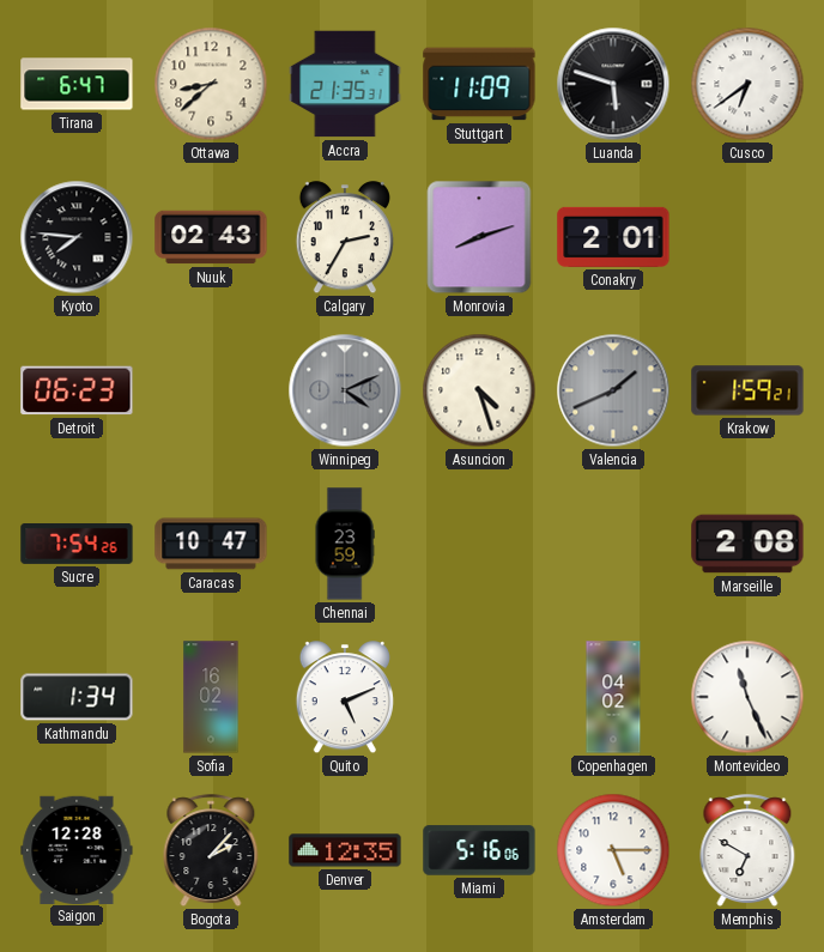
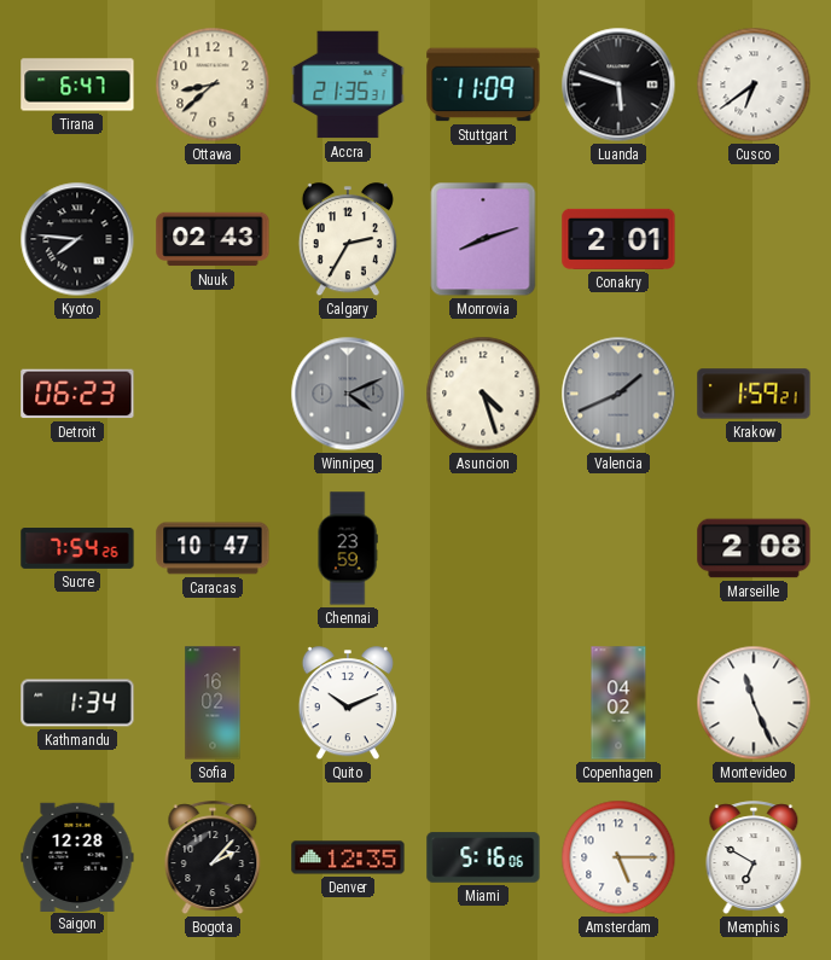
Quito: 5:11 -> 10:11
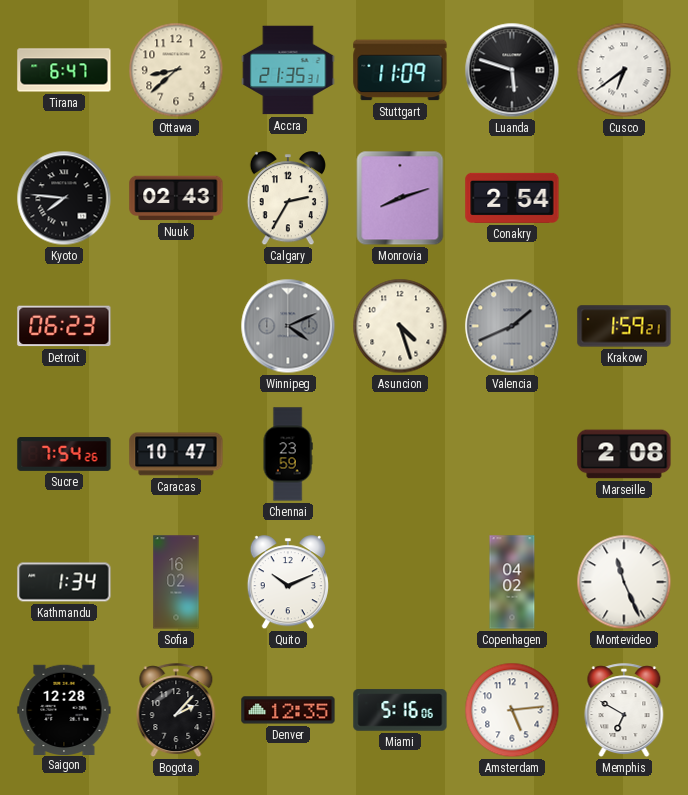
Conakry: 2:01 -> 2:54
Amsterdam: 5:15 -> 5:14
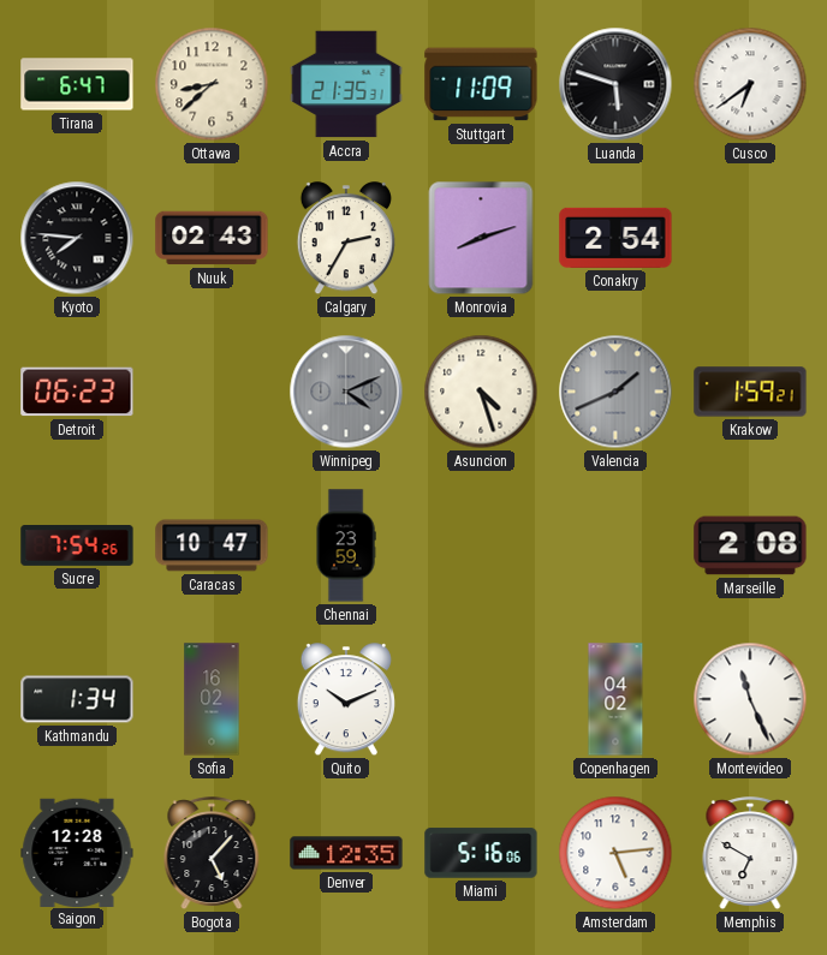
Bogota: 2:07 -> 5:07
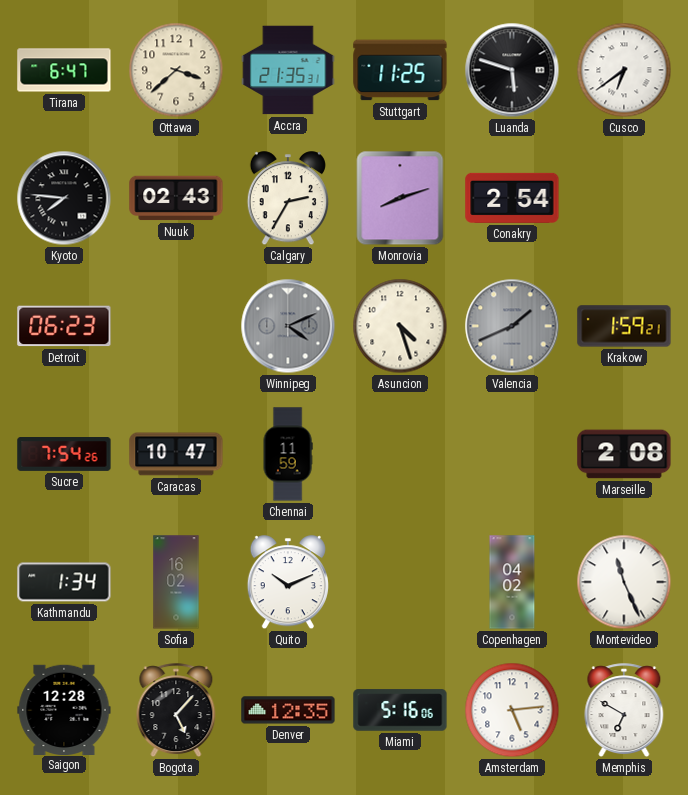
Ottawa: 8:38 -> 3:38
Stuttgart: 11:09 -> 11:25
Chennai: 23:59 -> 11:59
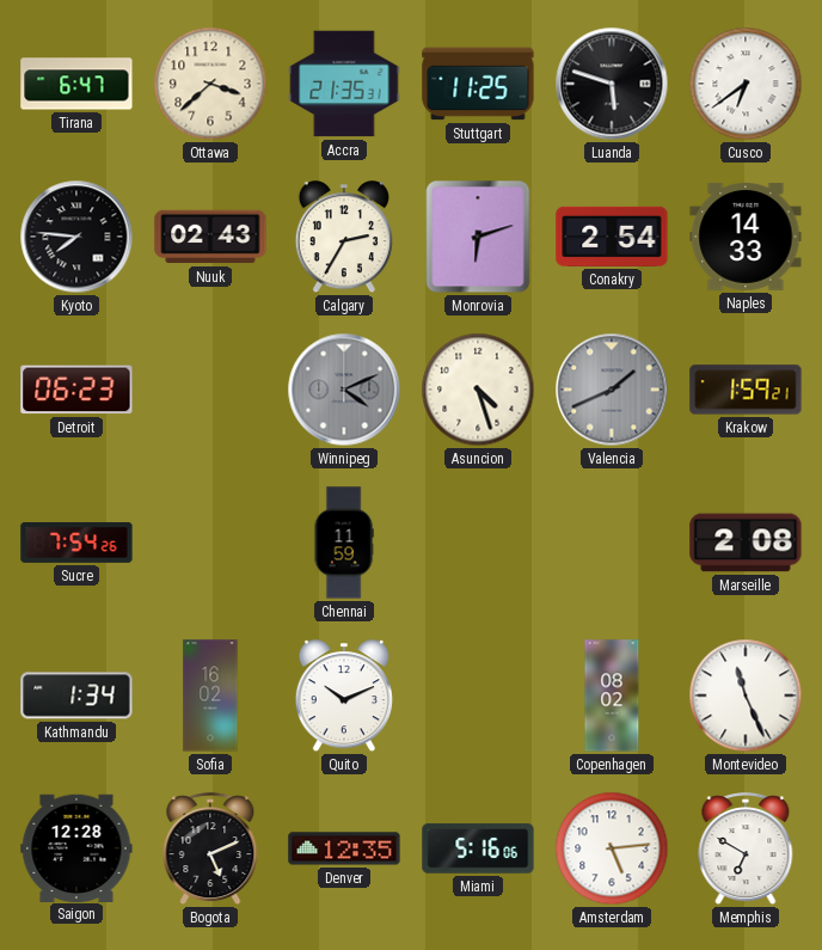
Monrovia: 8:12 -> 6:12
Naples: none -> 14:33
Caracas: 10:47 -> none
Copenhagen: 04:02 -> 08:02
Bogota: 5:07 -> 5:11
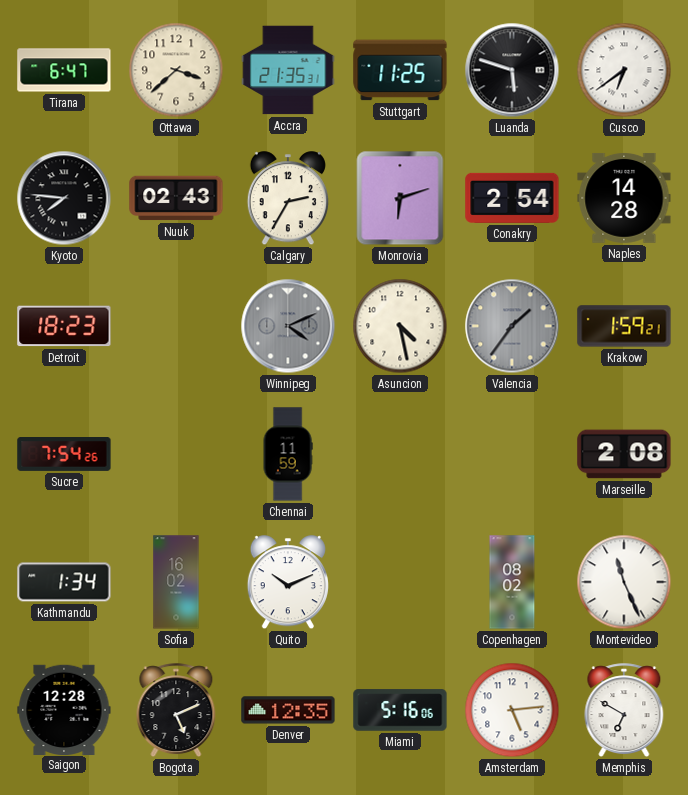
Naples: 14:33 -> 14:28
Detroit: 06:23 -> 18:23
Asuncion: 4:27 -> 4:28
Valencia: 1:41 -> 1:36
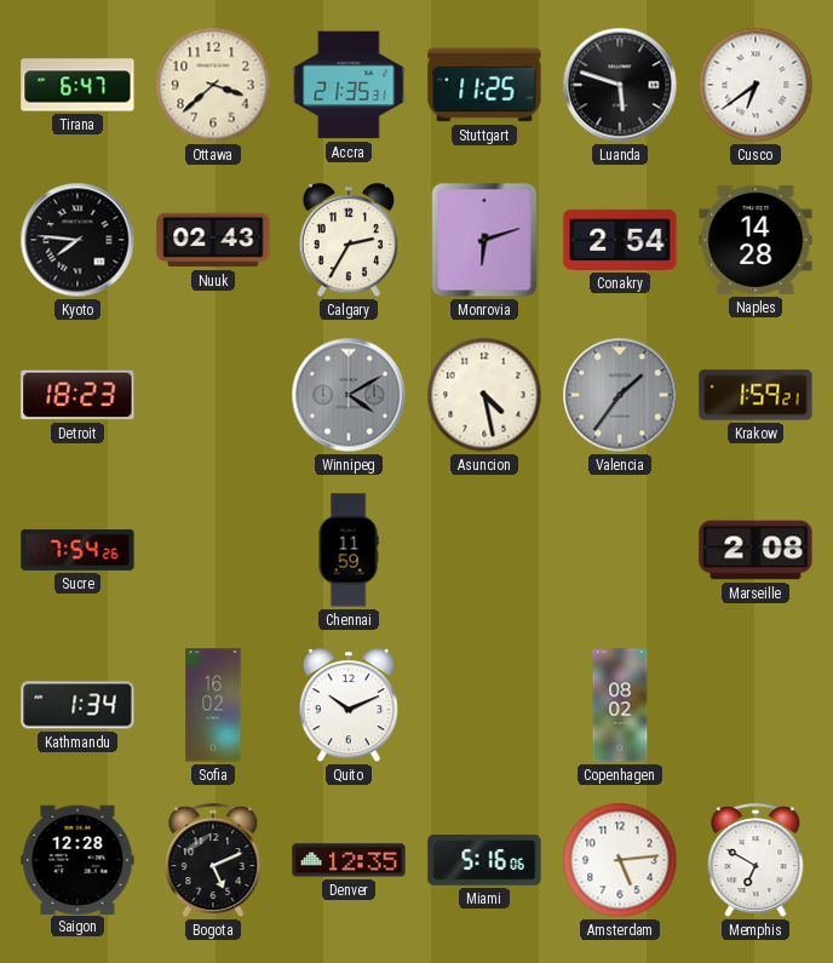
Winnipeg: 4:11 -> 4:10
Montevideo: 11:26 -> none
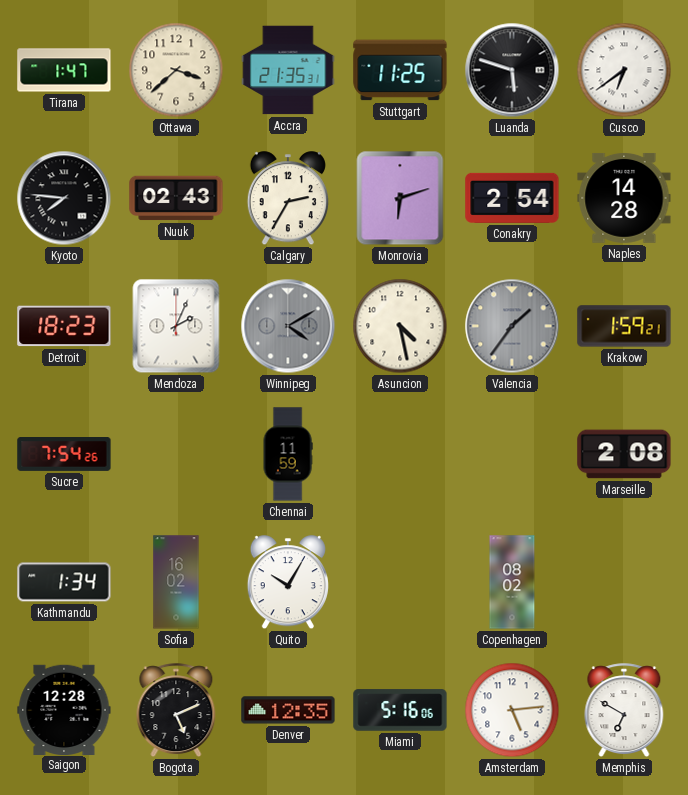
Tirana: 6:47 -> 1:47
Mendoza: none -> 2:04
Quito: 10:11 -> 10:05
